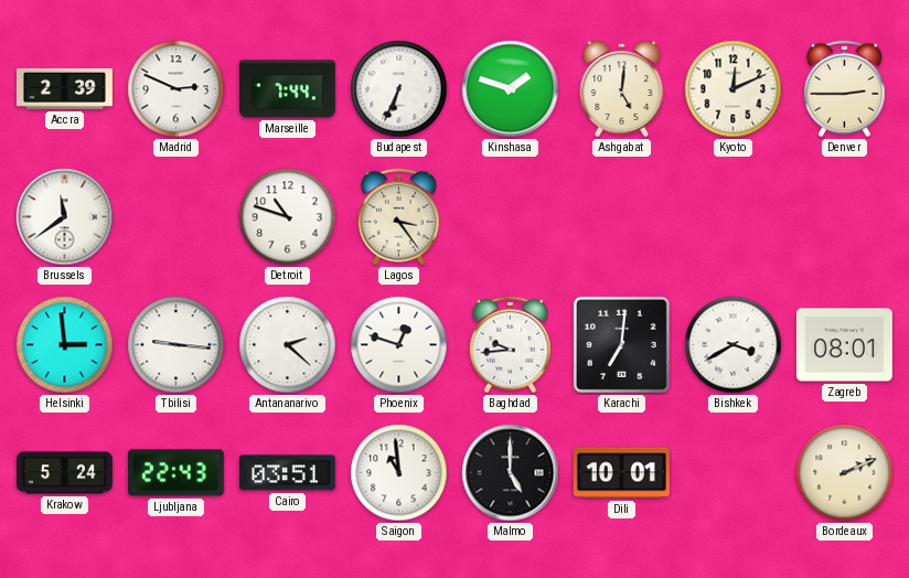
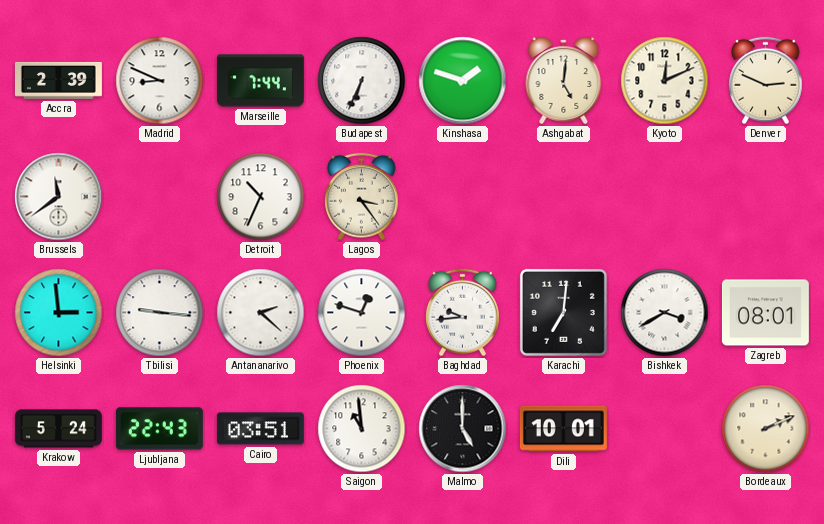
Madrid: 2:49 -> 8:49
Denver: 2:45 -> 2:49
Detroit: 10:48 -> 10:34
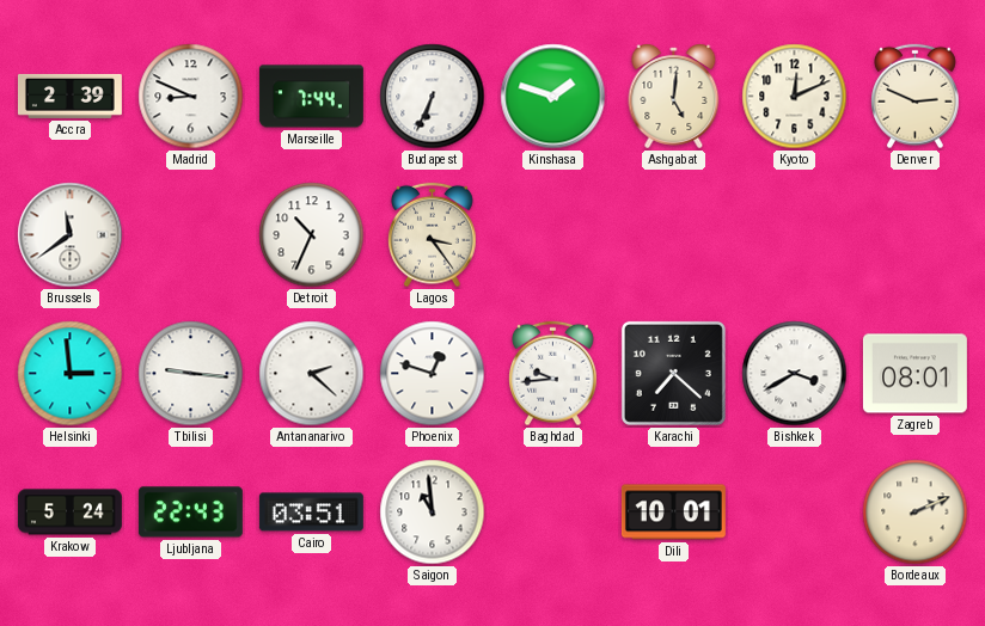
Karachi: 7:01 -> 7:22
Malmo: 5:00 -> none
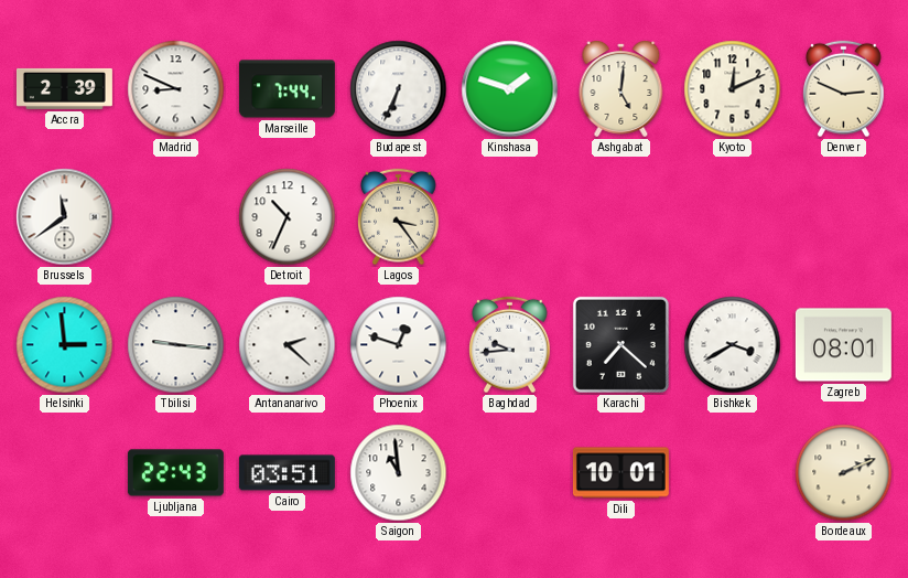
Krakow: 5:24 -> none
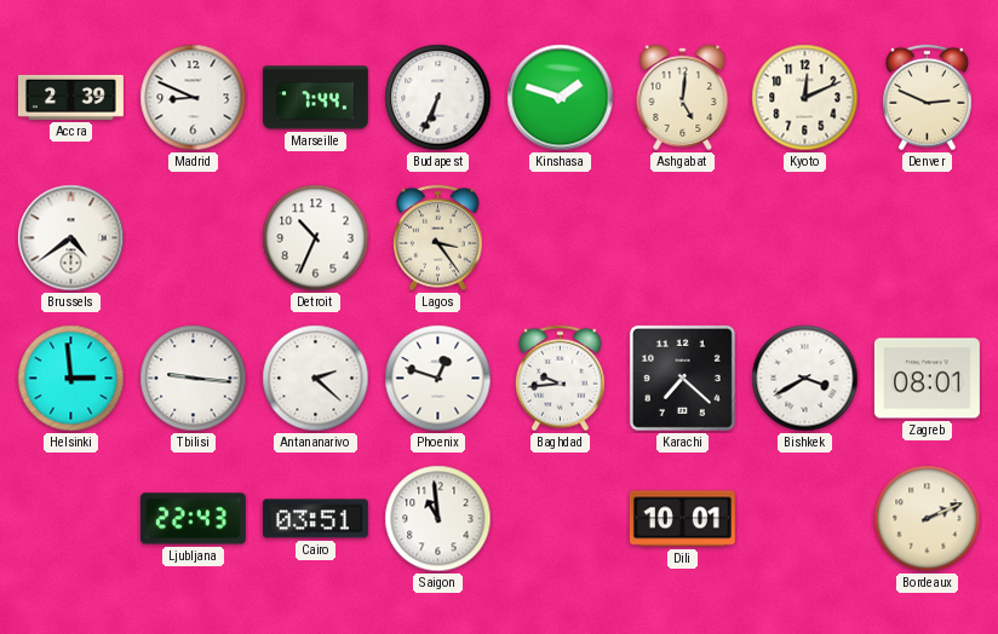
Brussels: 11:39 -> 4:39
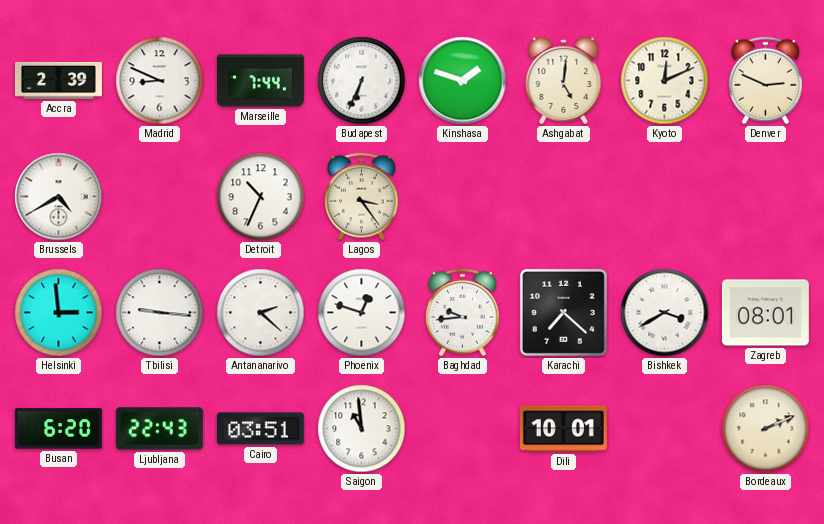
Brussels: 4:39 -> 4:40
Busan: none -> 6:20
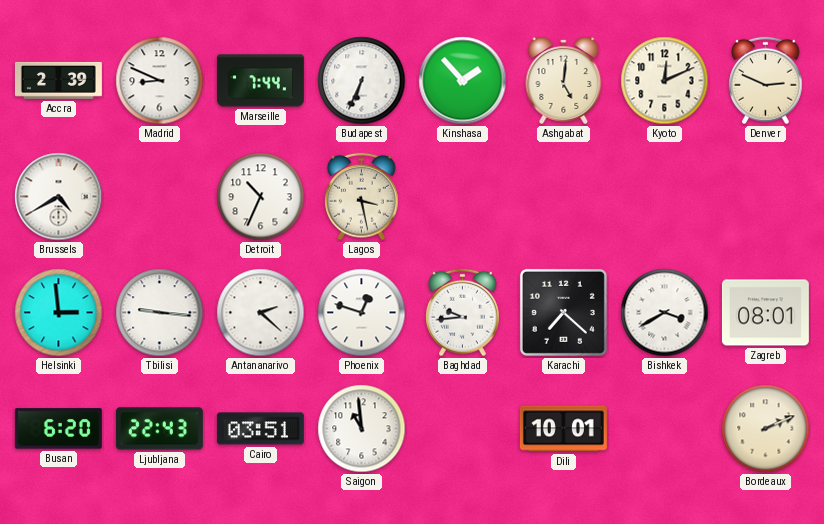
Kinshasa: 1:48 -> 1:53
Lagos: 3:24 -> 3:28
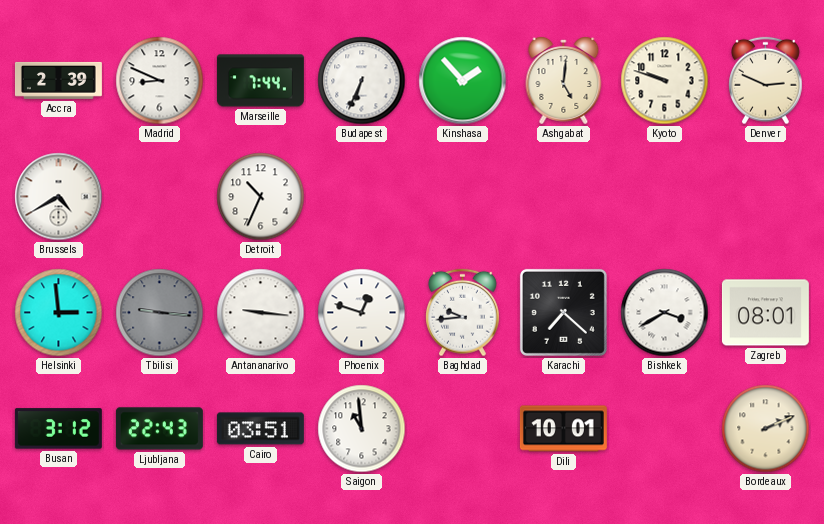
Kyoto: 12:11 -> 9:48
Lagos: 3:28 -> none
Tbilisi dial: white -> grey
Antananarivo: 2:22 -> 9:16
Busan: 6:20 -> 3:12
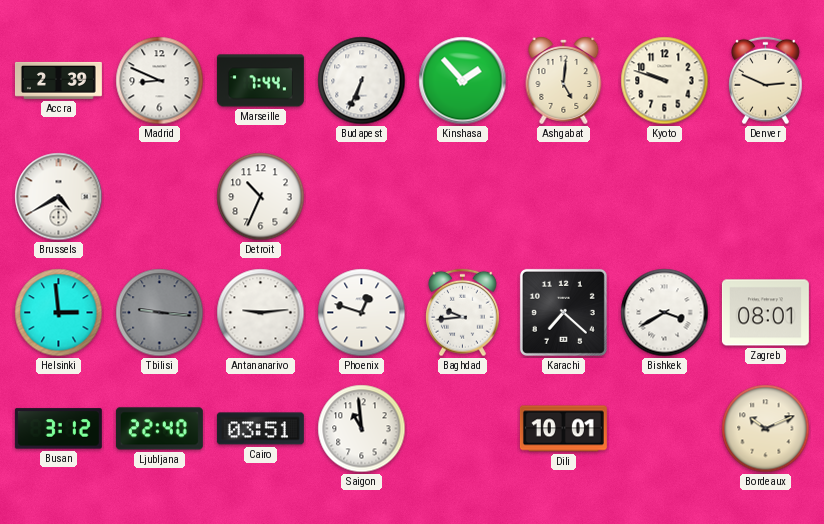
Antananarivo: 9:16 -> 9:14
Ljubljana: 22:43 -> 22:40
Bordeaux: 2:11 -> 10:11
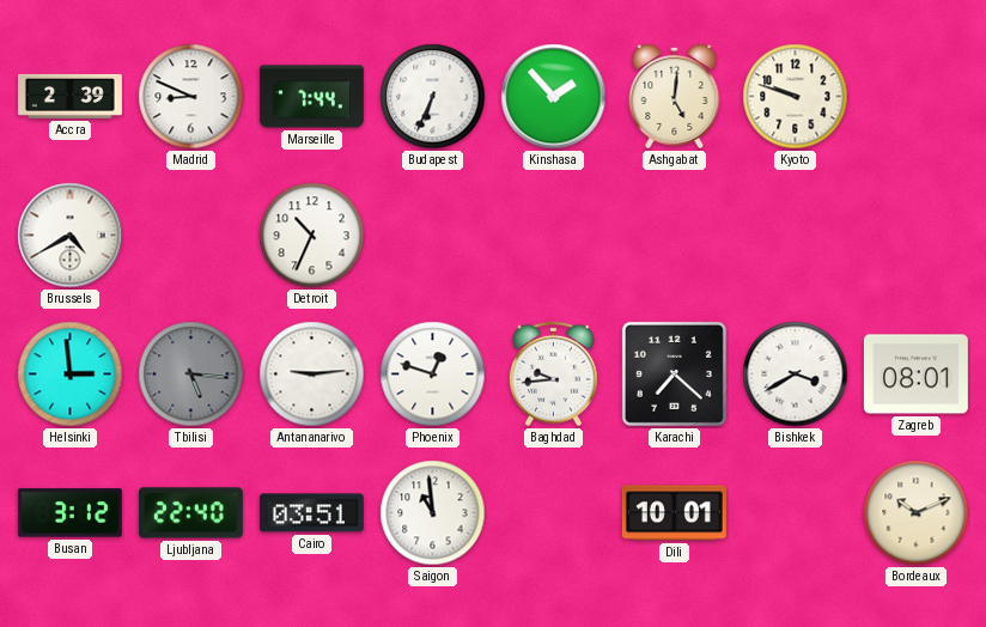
Denver: 2:49 -> none
Tbilisi: 9:16 -> 5:16
